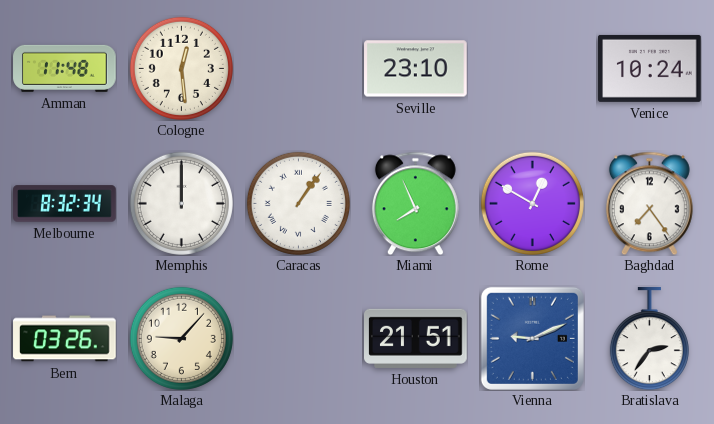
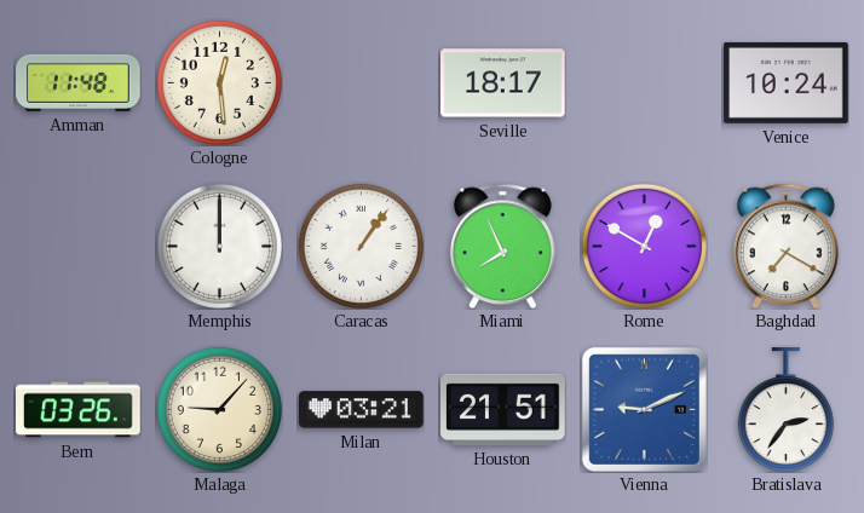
Seville: 23:10 -> 18:17
Melbourne: 8:32 -> none
Baghdad: 7:24 -> 7:20
Milan: none -> 03:21
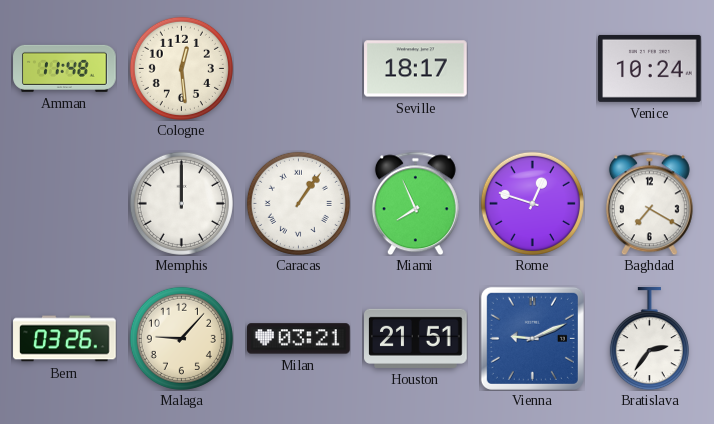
Rome: 12:50 -> 12:48
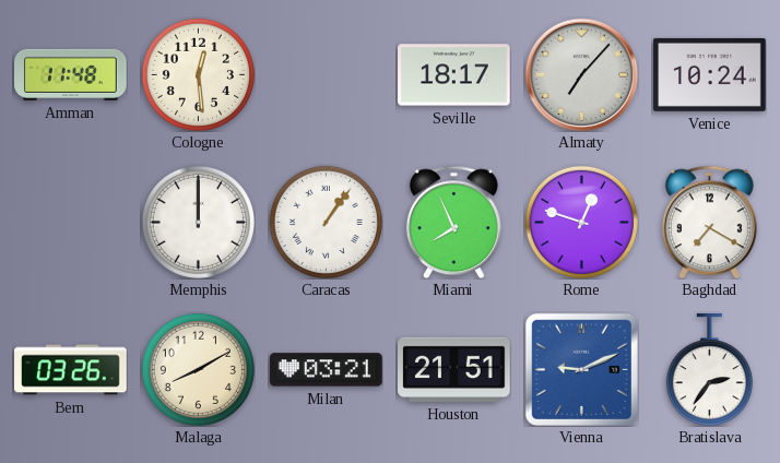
Almaty: none -> 7:07
Malaga: 9:07 -> 8:10
